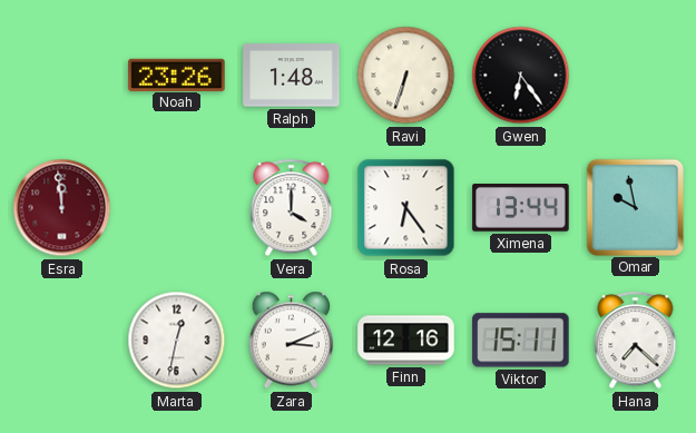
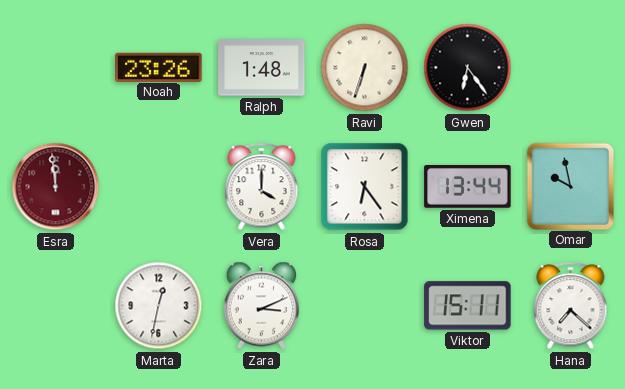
Finn: 12:16 -> none
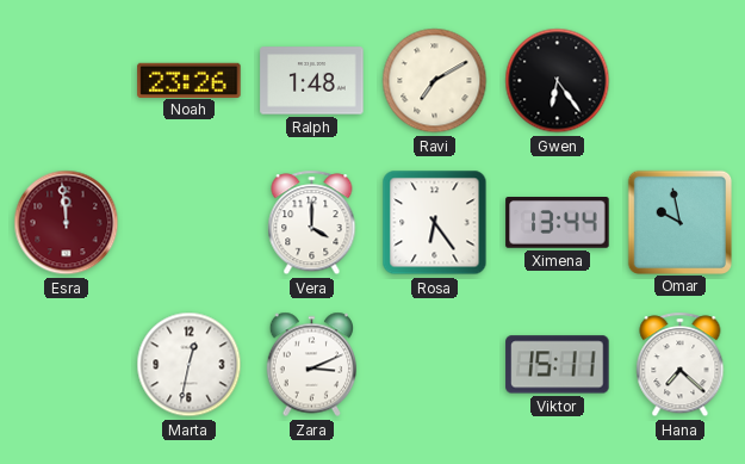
Ravi: 6:33 -> 7:10
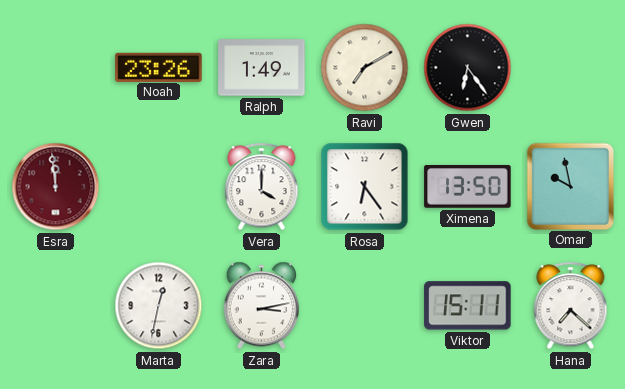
Ralph: 1:48 -> 1:49
Ximena: 13:44 -> 13:50
Zara: 3:11 -> 3:13
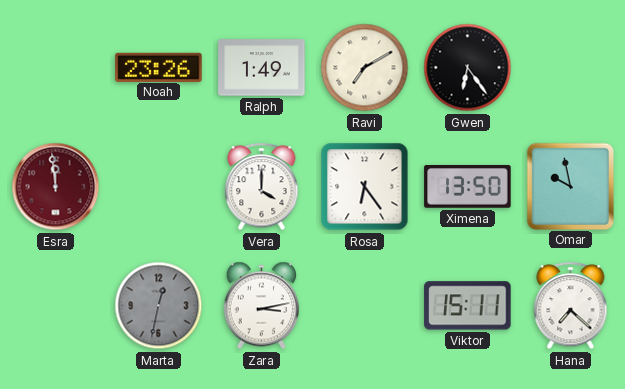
Marta dial: white -> grey
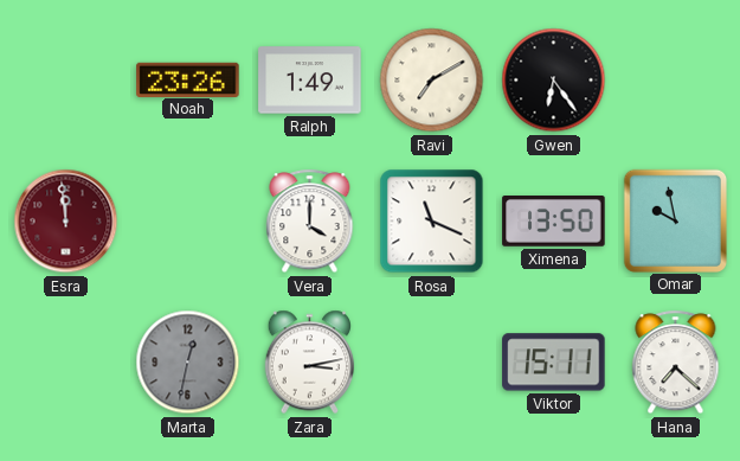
Rosa: 6:24 -> 11:19
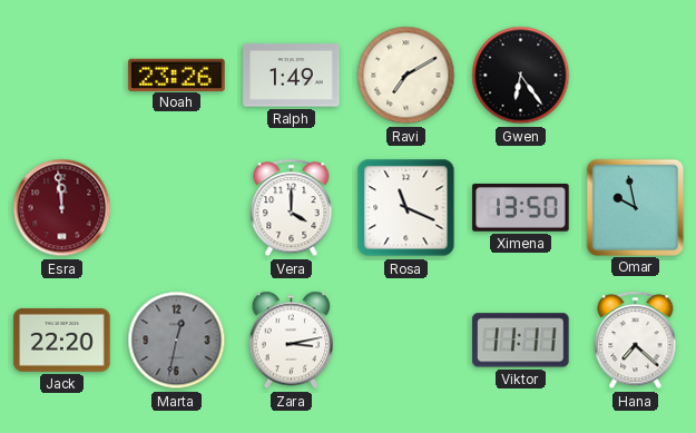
Jack: none -> 22:20
Viktor: 15:11 -> 11:11
